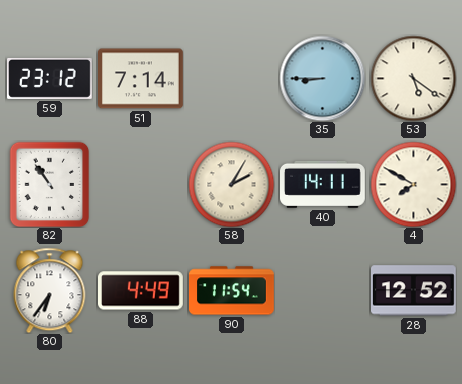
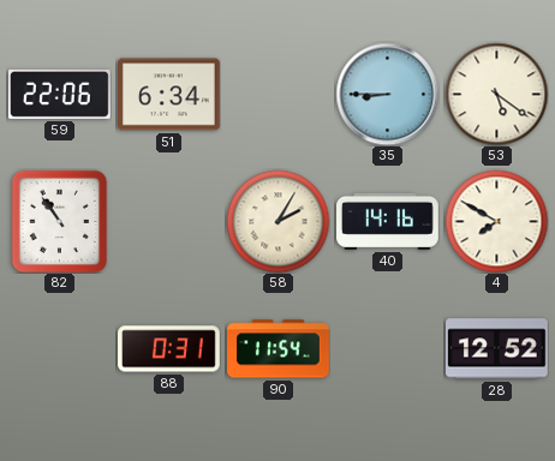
59: 23:12 -> 22:06
51: 7:14 -> 6:34
40: 14:11 -> 14:16
80: 6:36 -> none
88: 4:49 -> 0:31
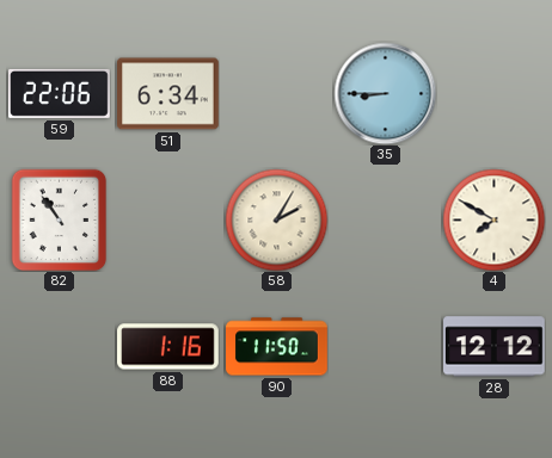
53: 5:21 -> none
40: 14:16 -> none
88: 0:31 -> 1:16
90: 11:54 -> 11:50
28: 12:52 -> 12:12
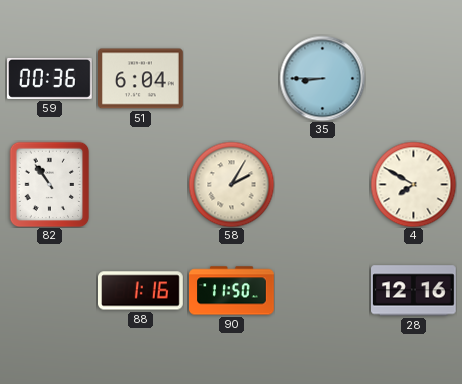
59: 22:06 -> 00:36
51: 6:34 -> 6:04
28: 12:12 -> 12:16
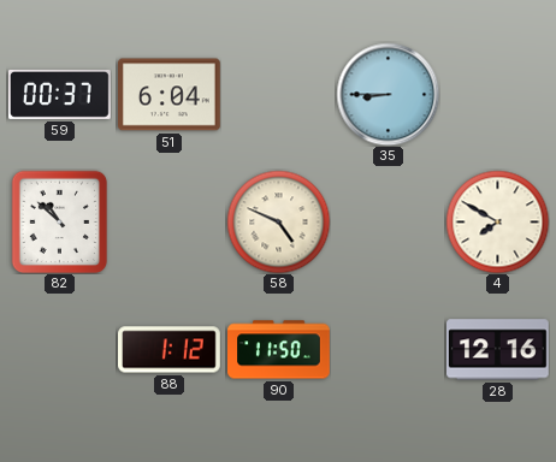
59: 00:36 -> 00:37
82: 10:54 -> 10:52
58: 2:05 -> 4:49
88: 1:16 -> 1:12
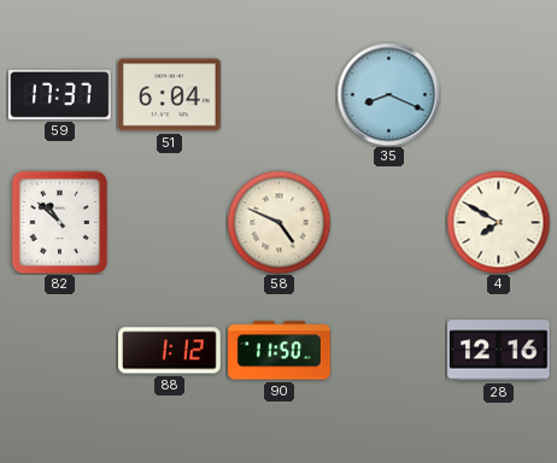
59: 00:37 -> 17:37
35: 8:45 -> 8:19
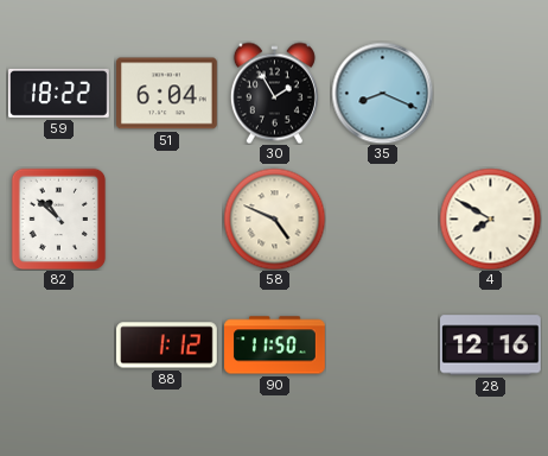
59: 17:37 -> 18:22
30: none -> 1:55
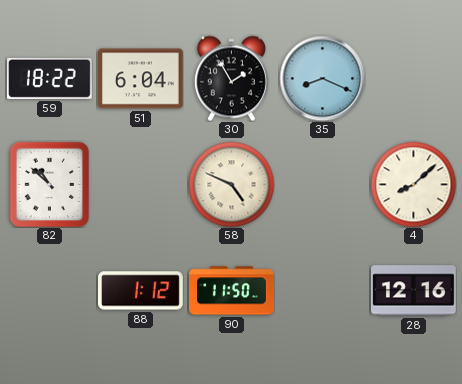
4: 7:50 -> 8:08
